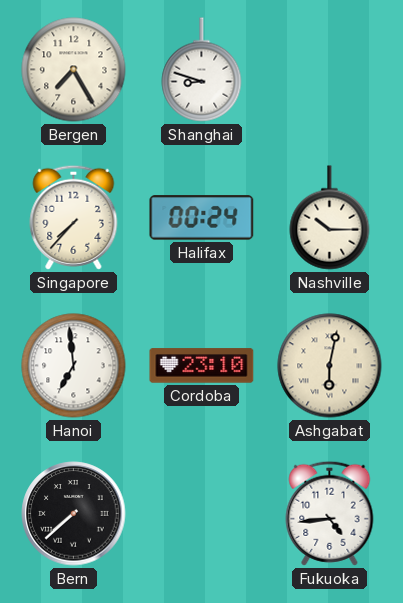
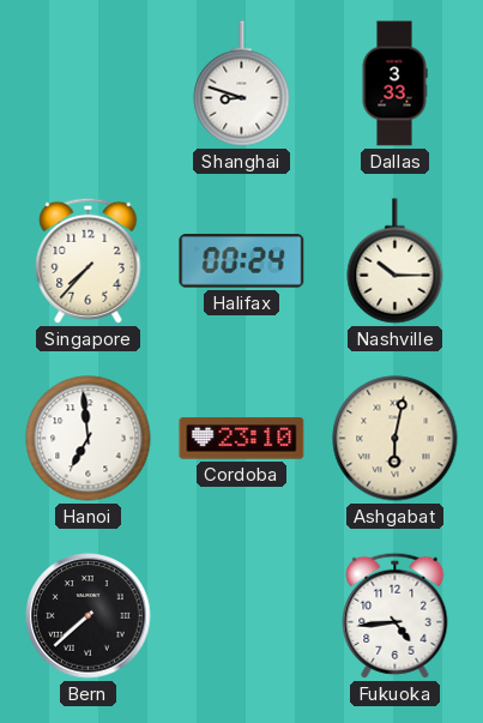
Bergen: 7:25 -> none
Dallas: none -> 3:33
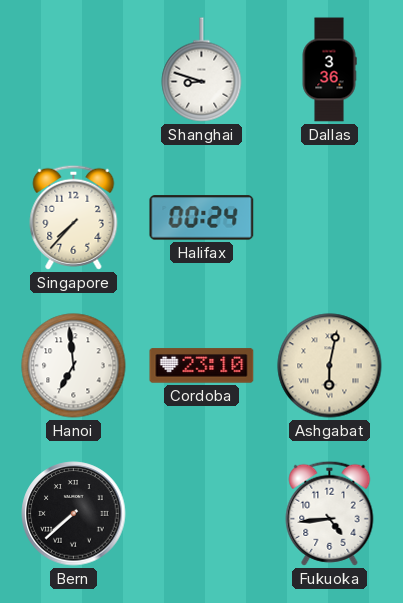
Dallas: 3:33 -> 3:36
Nashville: 10:15 -> none
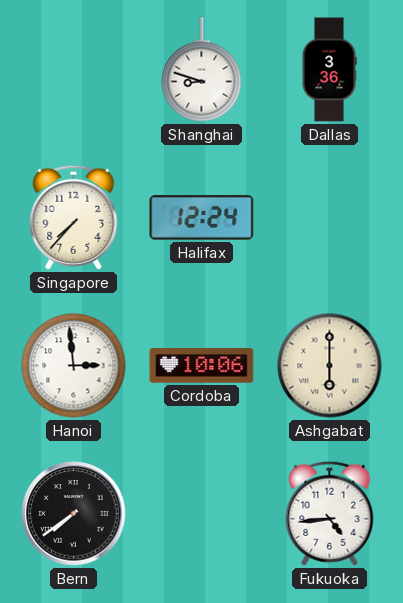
Halifax: 00:24 -> 12:24
Hanoi: 6:59 -> 2:59
Cordoba: 23:10 -> 10:06
Ashgabat: 6:02 -> 6:00
Bern: 7:38 -> 7:39
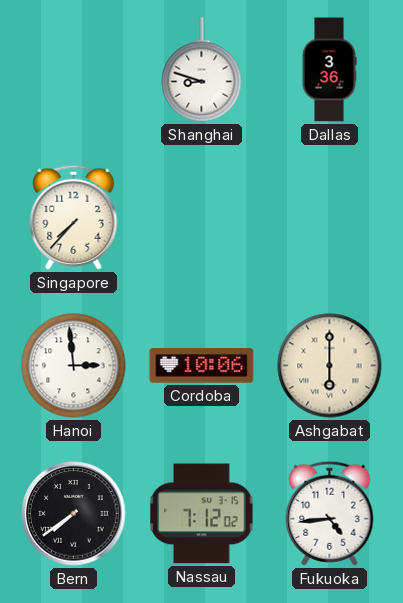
Halifax: 12:24 -> none
Nassau: none -> 7:12
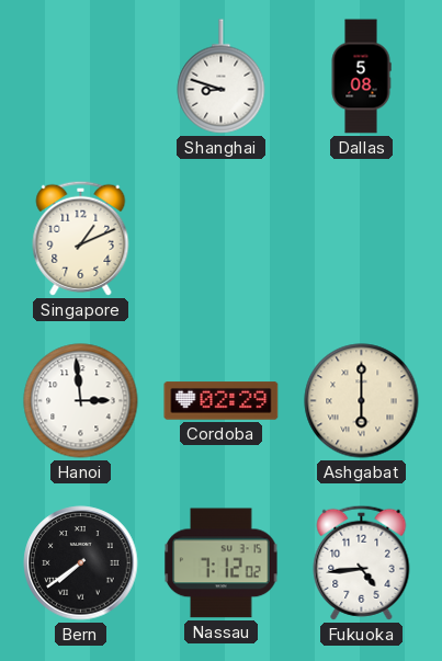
Dallas: 3:36 -> 5:08
Singapore: 7:37 -> 1:11
Cordoba: 10:06 -> 02:29
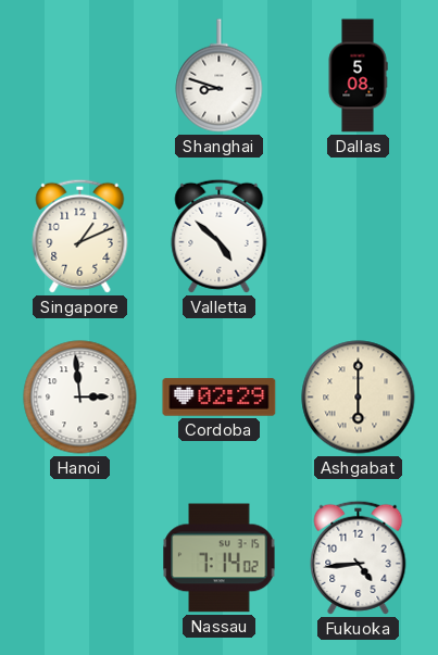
Valletta: none -> 4:52
Bern: 7:39 -> none
Nassau: 7:12 -> 7:14
